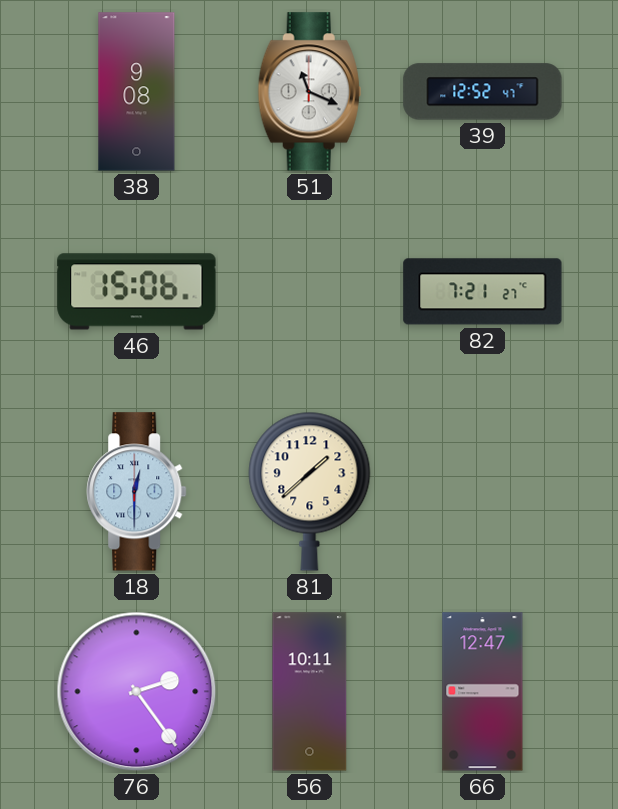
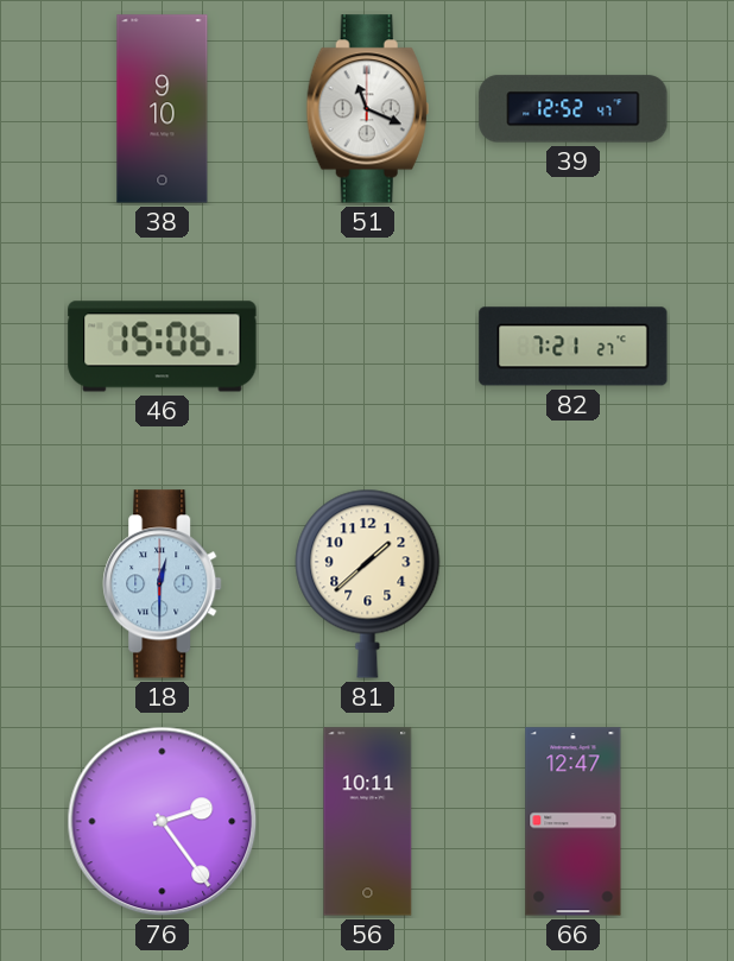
38: 9:08 -> 9:10
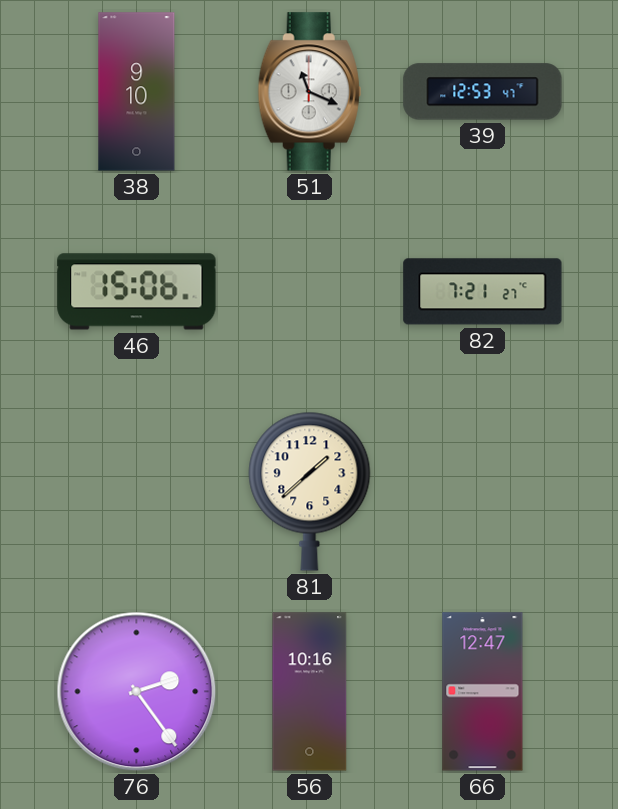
39: 12:52 -> 12:53
18: 12:30 -> none
56: 10:11 -> 10:16
